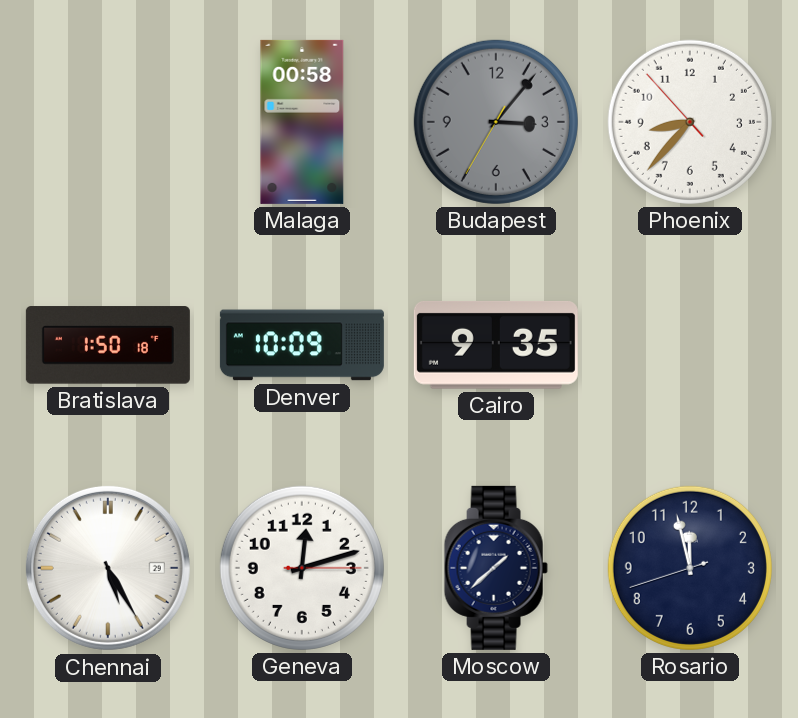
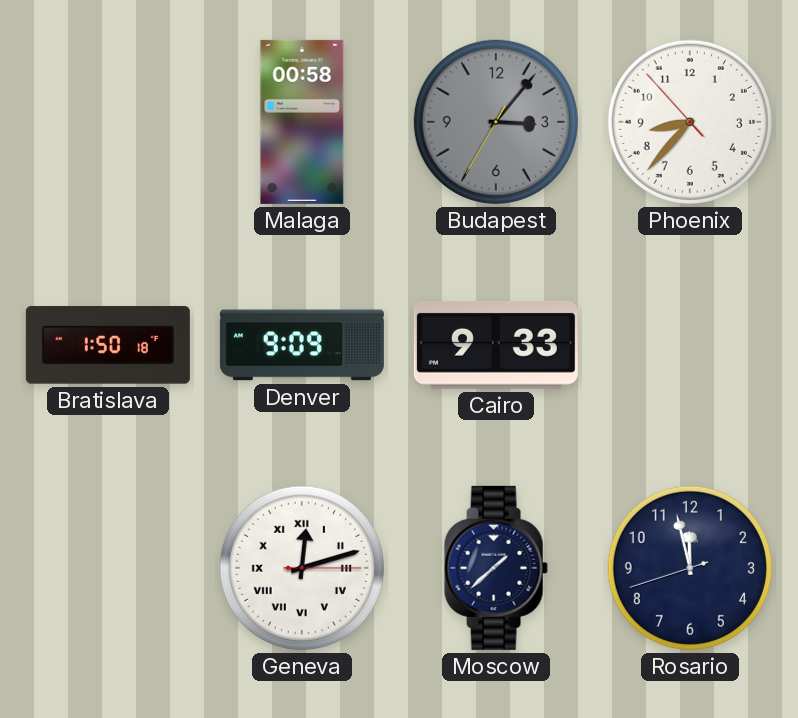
Denver: 10:09 -> 9:09
Cairo: 9:35 -> 9:33
Chennai: 5:25 -> none
Geneva numerals: Arabic -> Roman
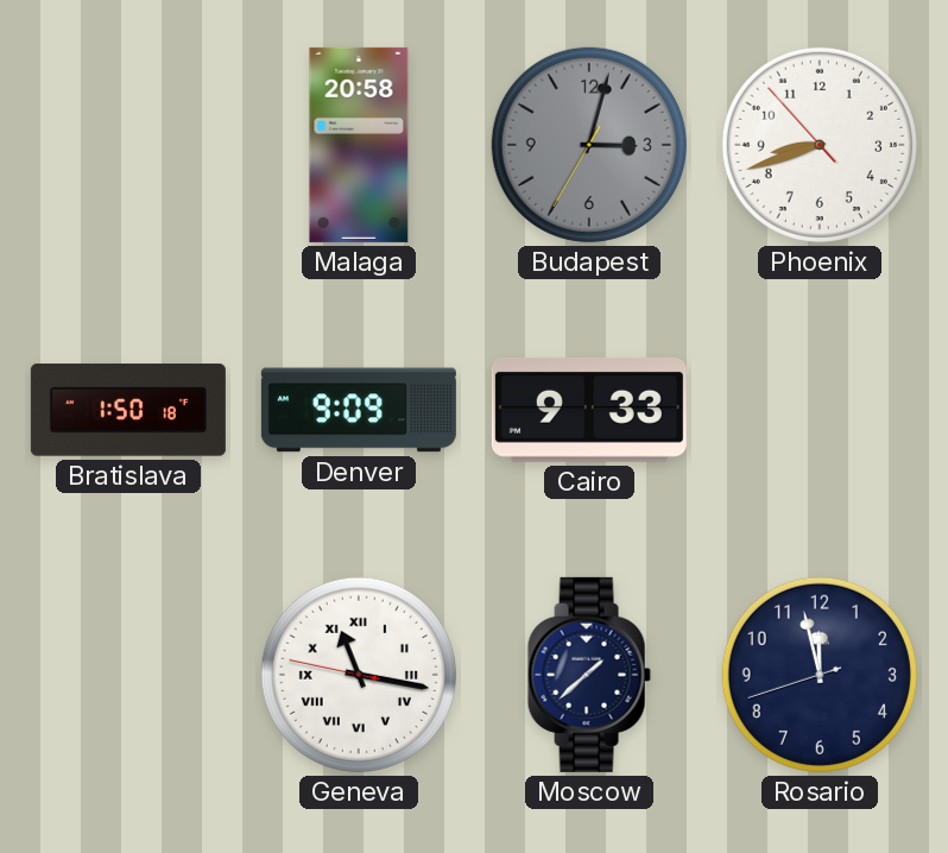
Malaga: 00:58 -> 20:58
Budapest: 3:06 -> 3:02
Phoenix: 8:36 -> 8:41
Geneva: 12:12 -> 11:16
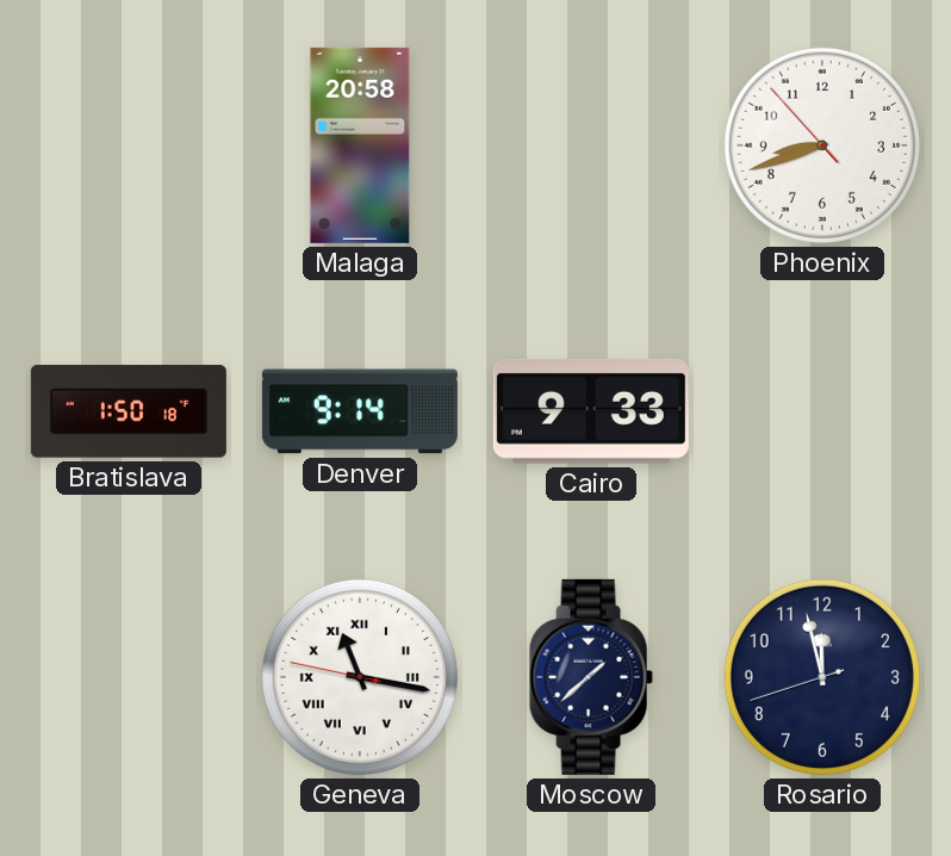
Budapest: 3:02 -> none
Denver: 9:09 -> 9:14
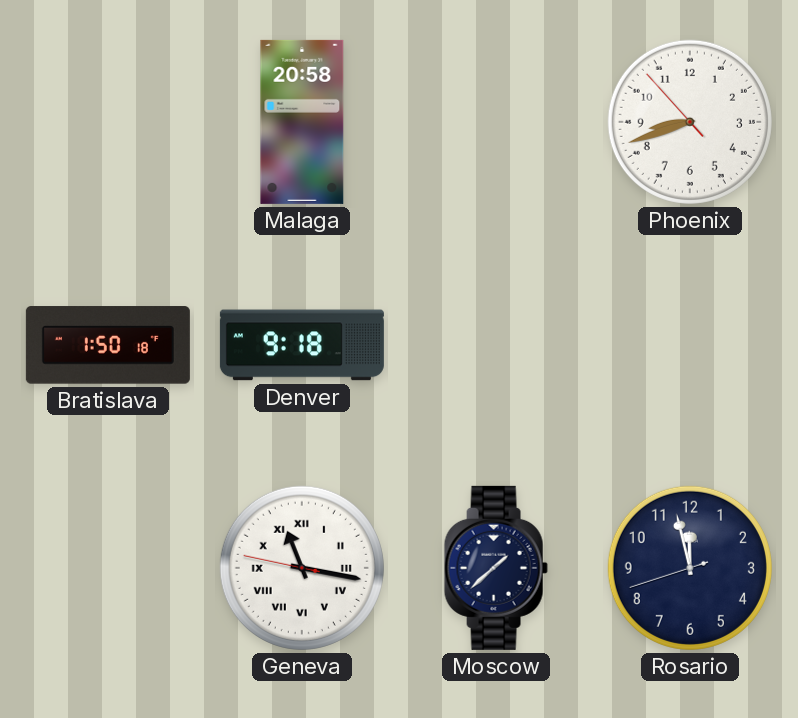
Denver: 9:14 -> 9:18
Cairo: 9:33 -> none
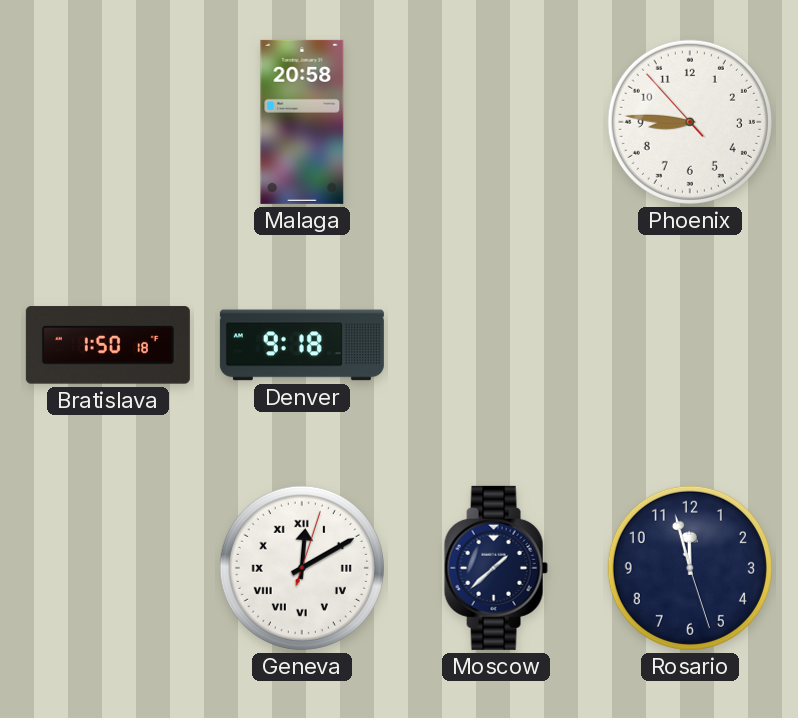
Phoenix: 8:41 -> 8:45
Geneva: 11:16 -> 12:10
Rosario: 11:57:42 -> 11:57:27
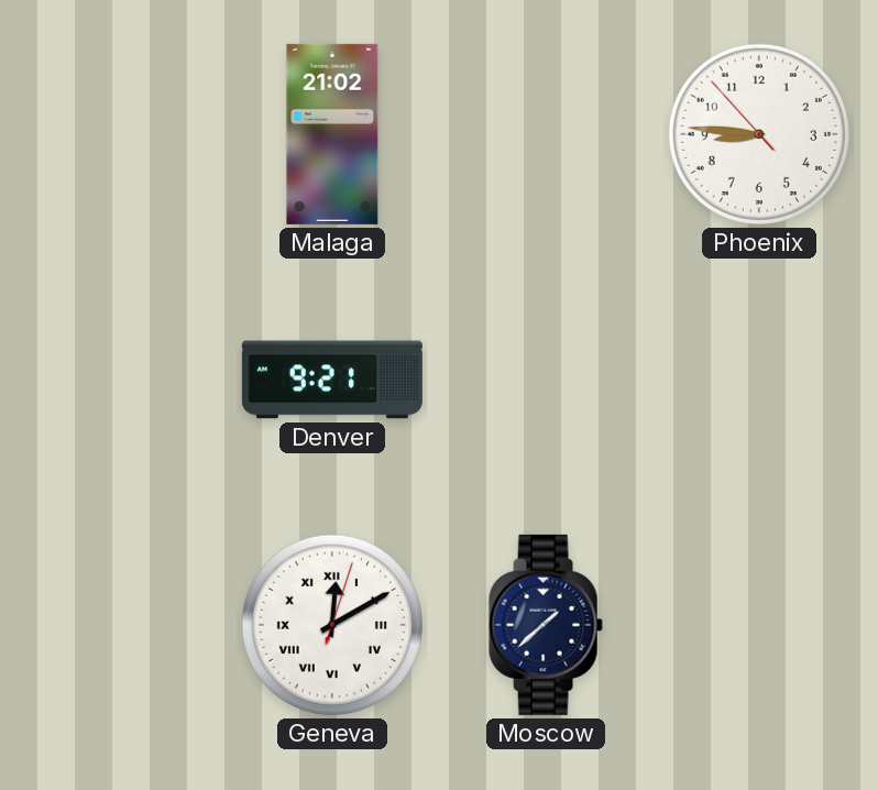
Malaga: 20:58 -> 21:02
Bratislava: 1:50 -> none
Denver: 9:18 -> 9:21
Rosario: 11:57 -> none
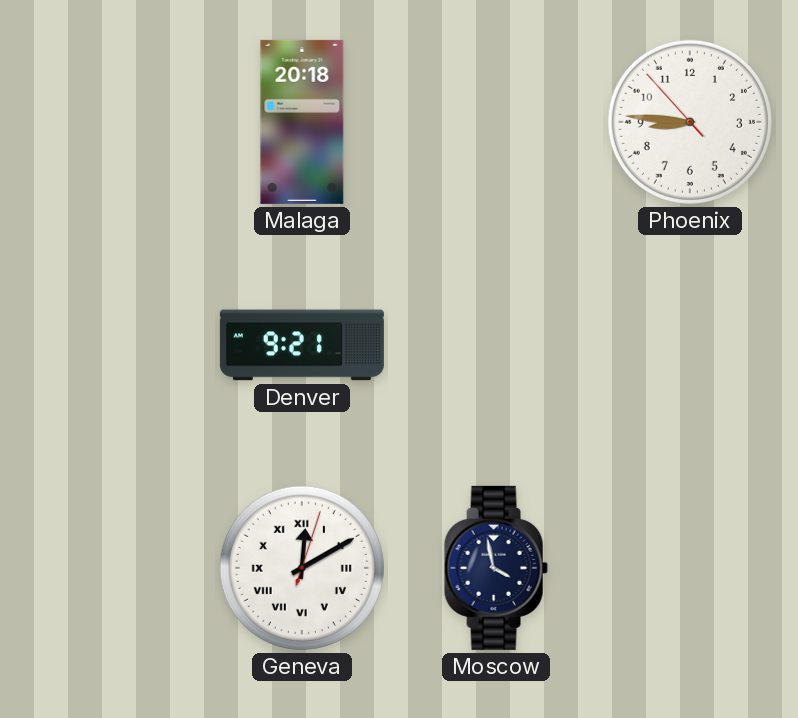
Malaga: 21:02 -> 20:18
Moscow: 1:38 -> 3:58
